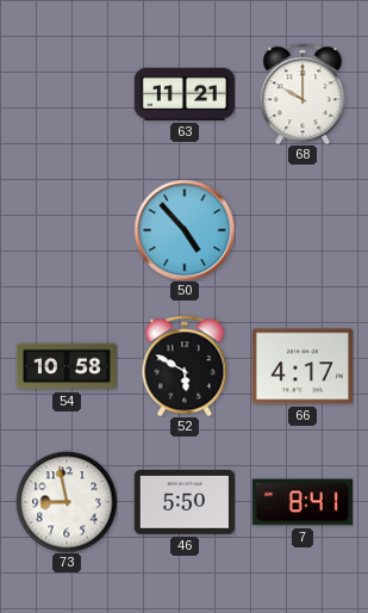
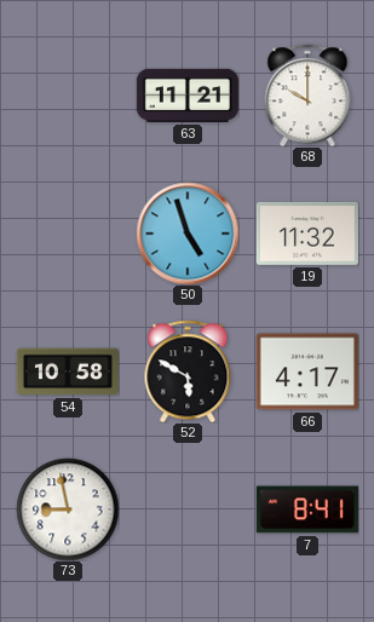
50: 4:53 -> 4:57
19: none -> 11:32
46: 5:50 -> none
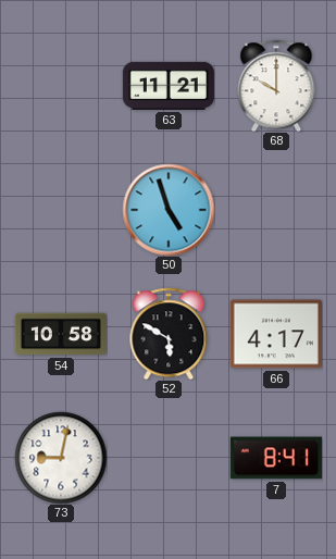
19: 11:32 -> none
73: 8:58 -> 9:02
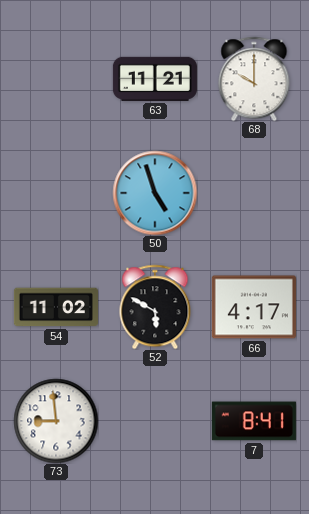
54: 10:58 -> 11:02
73: 9:02 -> 8:59
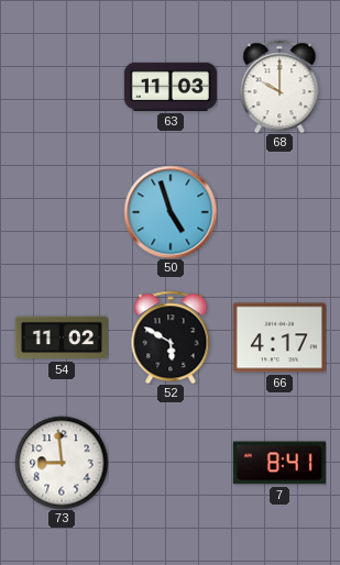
63: 11:21 -> 11:03
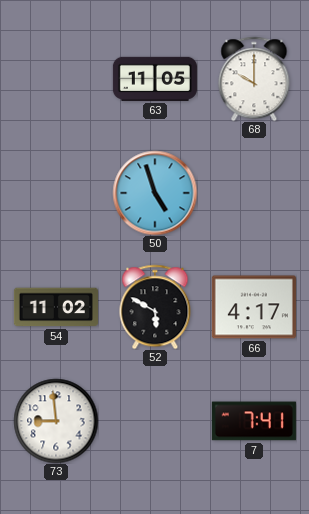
63: 11:03 -> 11:05
7: 8:41 -> 7:41
